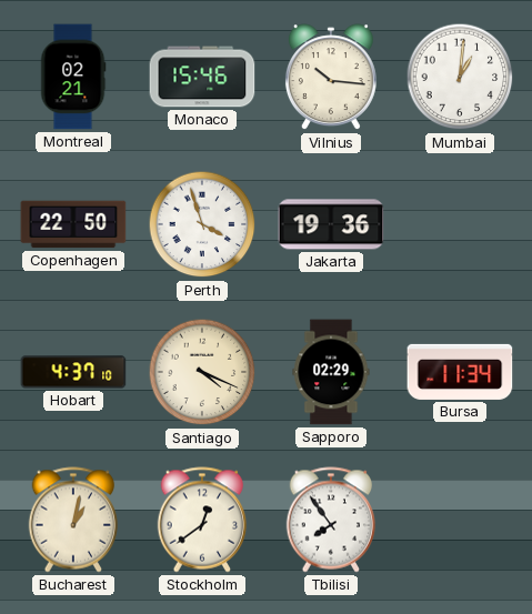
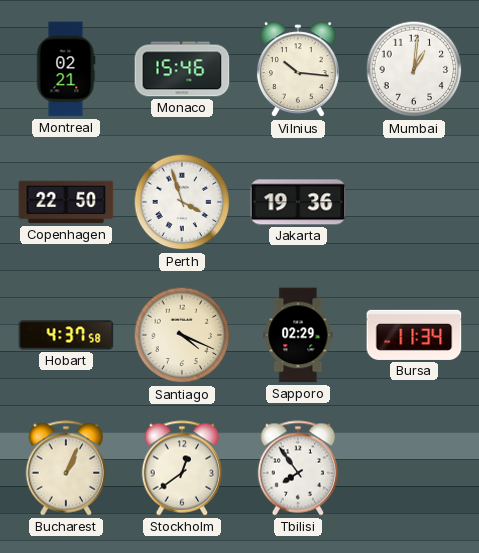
Hobart: 4:37:10 -> 4:37:58
Bucharest: 1:02 -> 1:04
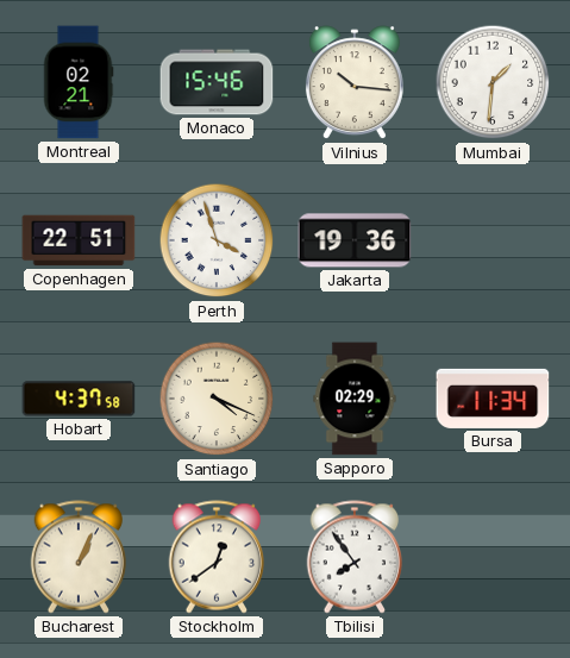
Mumbai: 1:01 -> 1:31
Copenhagen: 22:50 -> 22:51
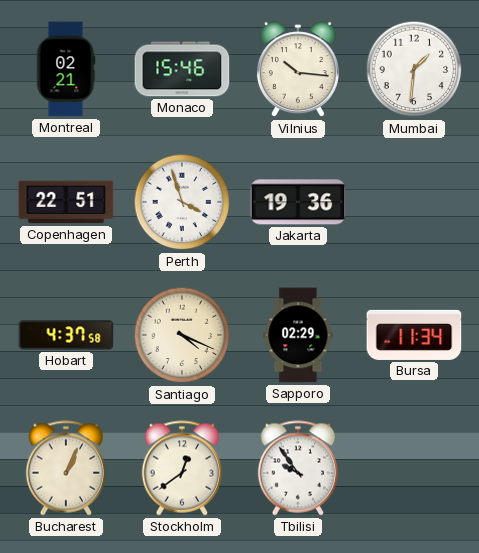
Tbilisi: 7:54 -> 9:54
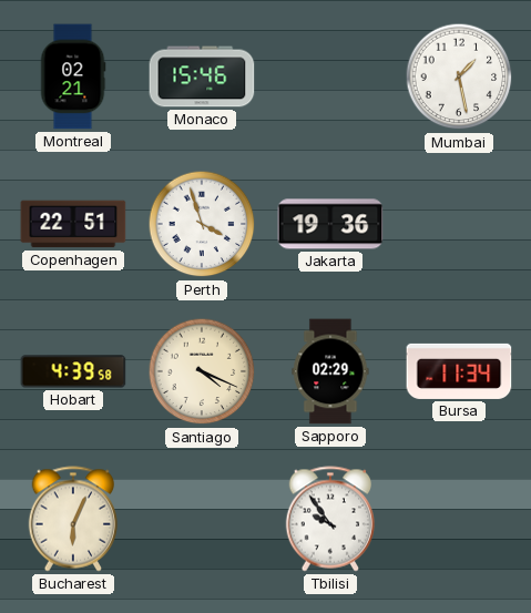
Vilnius: 10:16 -> none
Mumbai: 1:31 -> 1:28
Hobart: 4:37 -> 4:39
Bucharest: 1:04 -> 6:04
Stockholm: 12:39 -> none
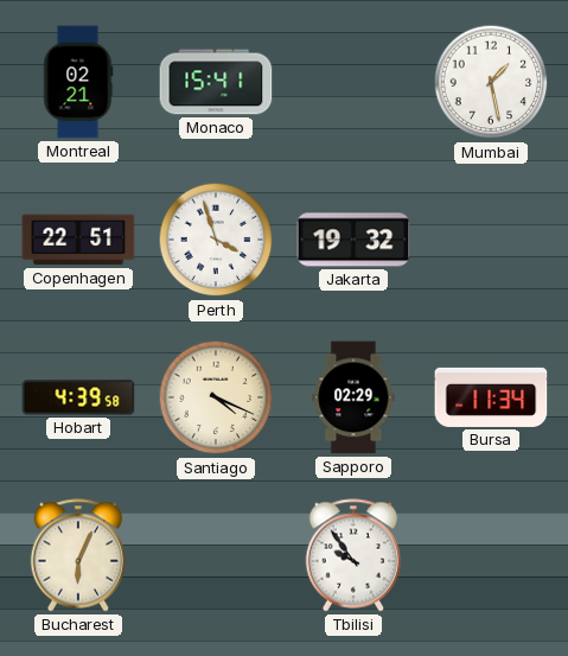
Monaco: 15:46 -> 15:41
Jakarta: 19:36 -> 19:32
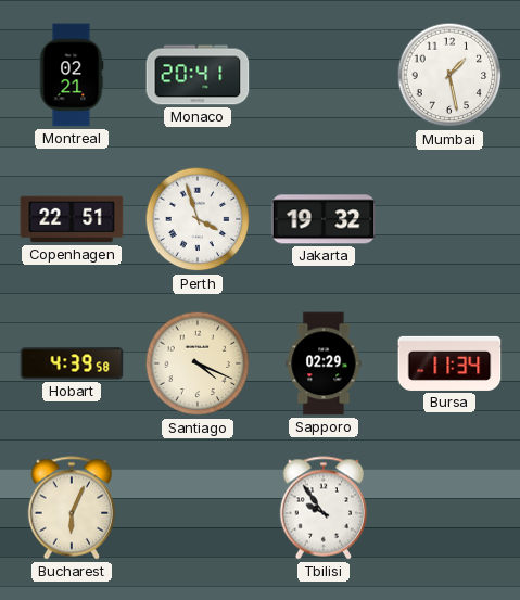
Monaco: 15:41 -> 20:41
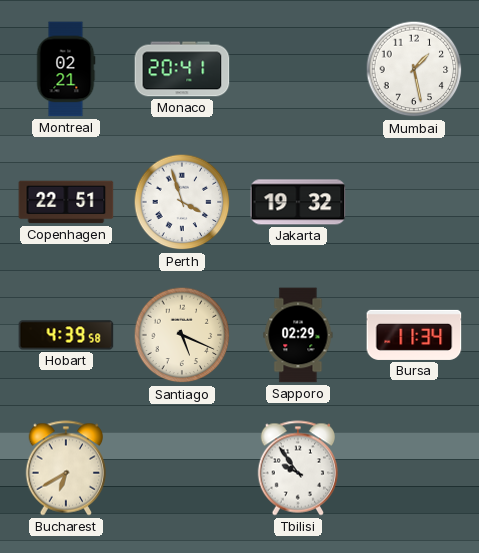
Santiago: 4:19 -> 5:19
Bucharest: 6:04 -> 6:40
